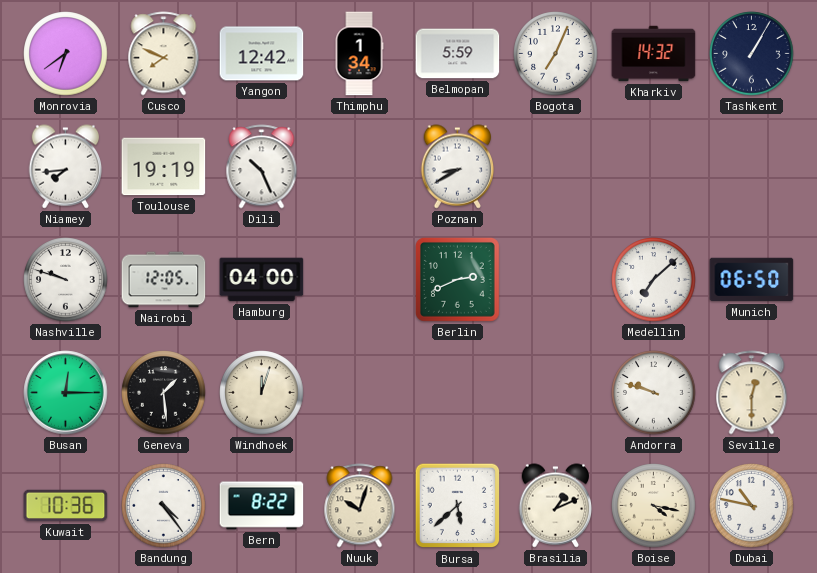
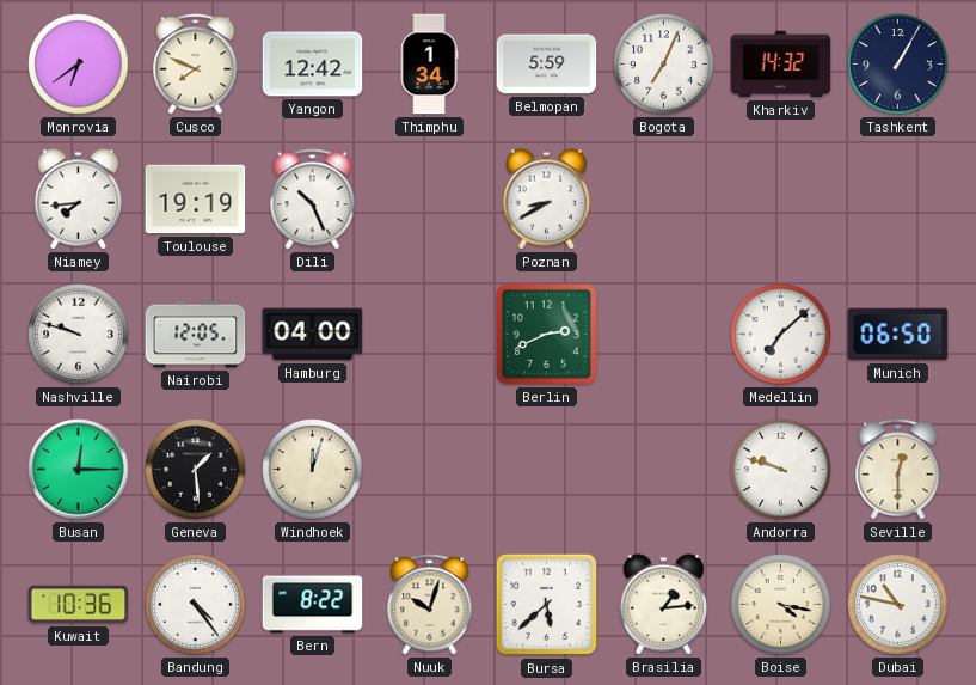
Brasilia: 1:11 -> 1:14
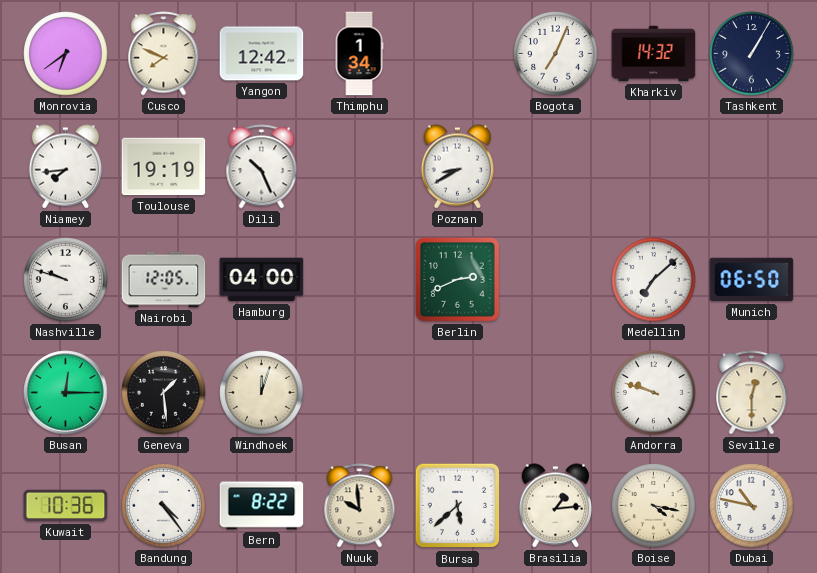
Belmopan: 5:59 -> none
Nuuk: 10:03 -> 9:59
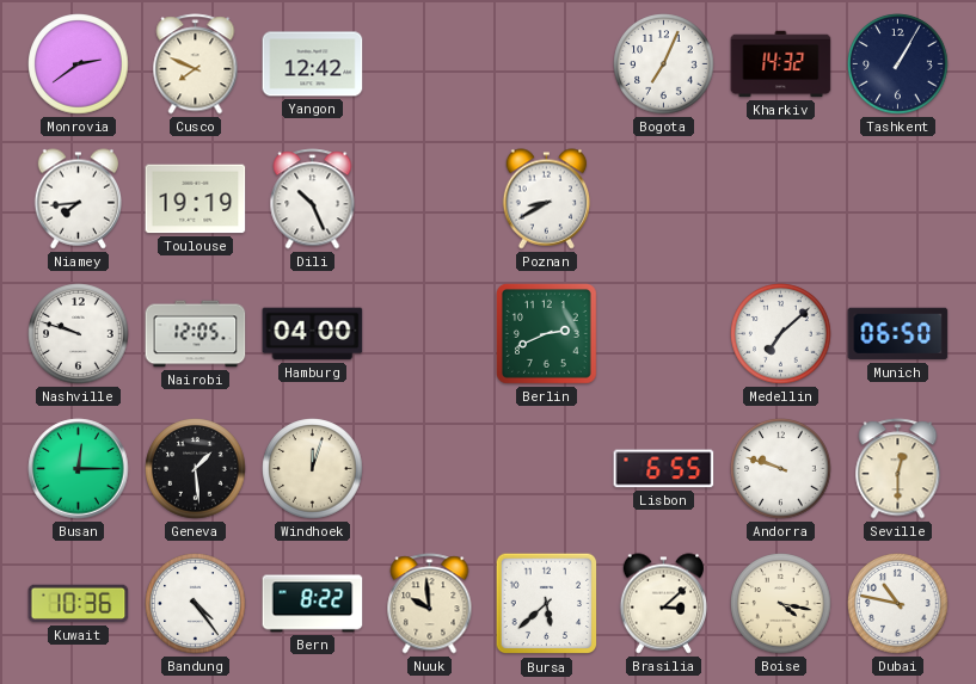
Monrovia: 6:39 -> 2:39
Thimphu: 1:34 -> none
Lisbon: none -> 6:55
Brasilia: 1:14 -> 3:08
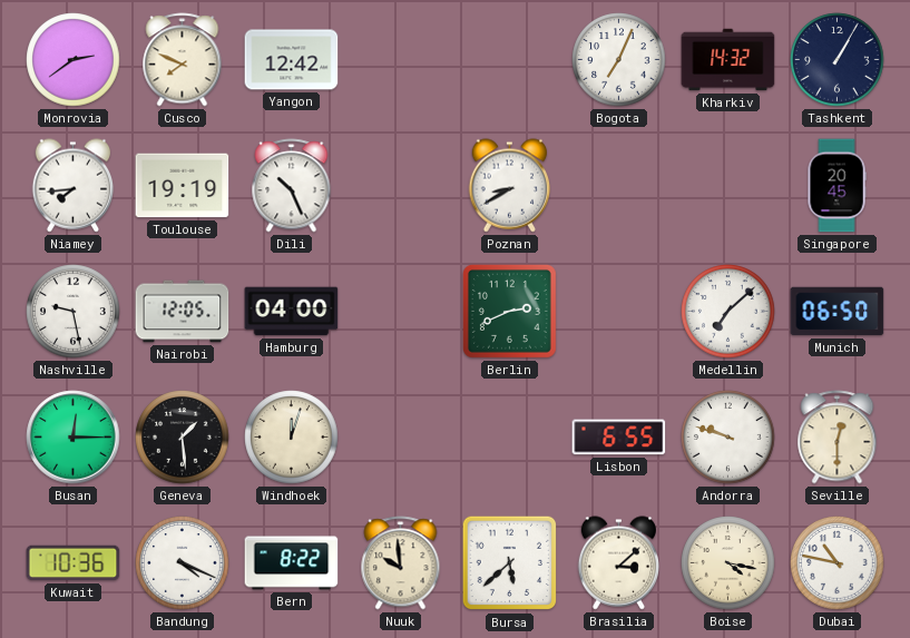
Singapore: none -> 20:45
Nashville: 9:48 -> 9:28
Bandung: 4:24 -> 4:19
